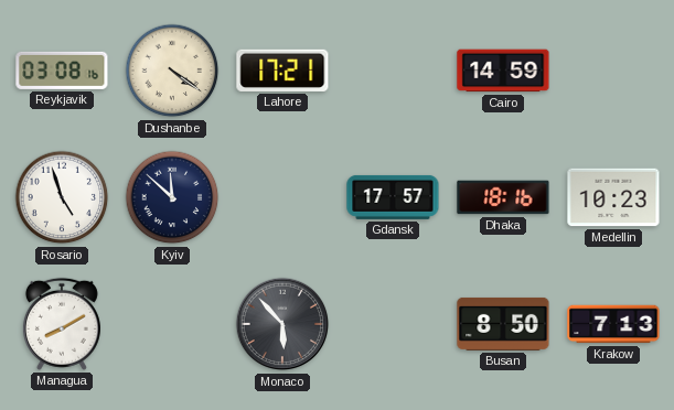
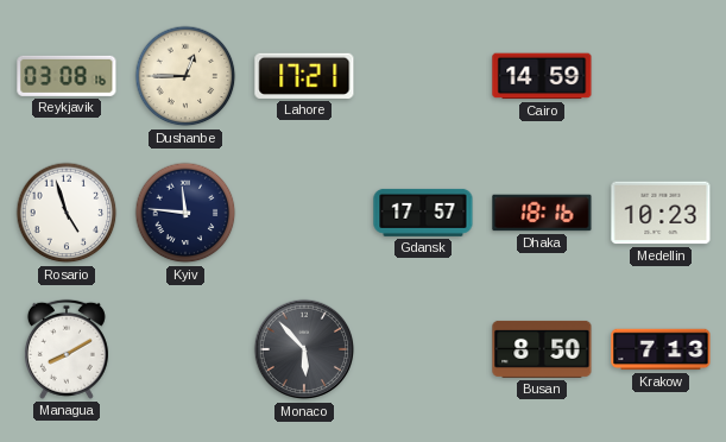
Dushanbe: 4:21 -> 12:45
Kyiv: 11:52 -> 11:46
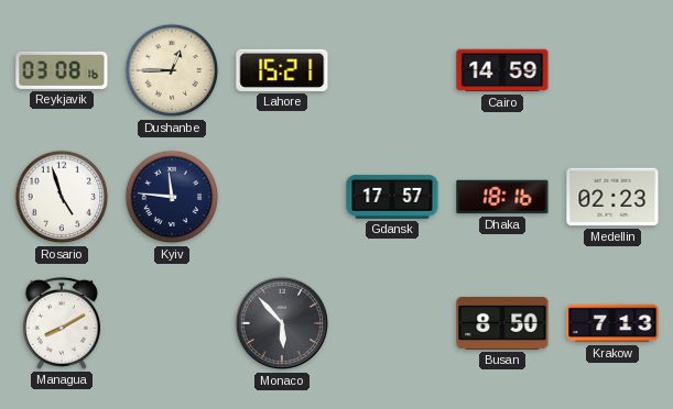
Lahore: 17:21 -> 15:21
Medellin: 10:23 -> 02:23
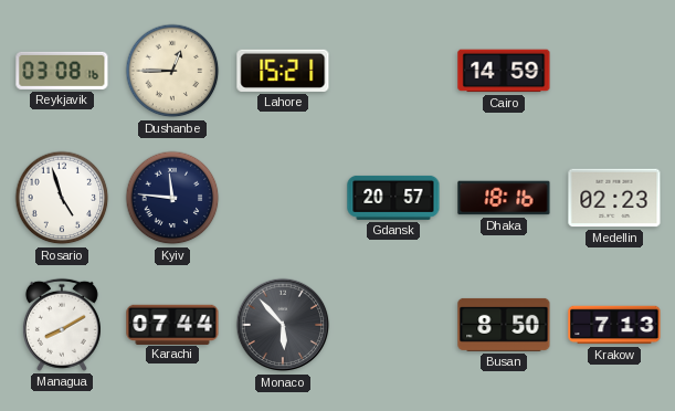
Gdansk: 17:57 -> 20:57
Karachi: none -> 07:44
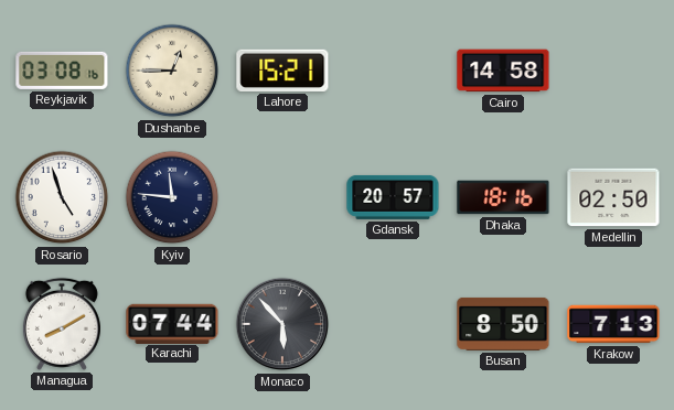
Cairo: 14:59 -> 14:58
Medellin: 02:23 -> 02:50
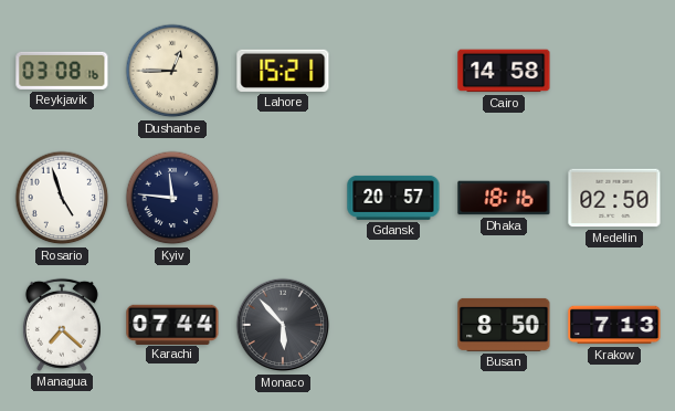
Managua: 8:10 -> 7:22
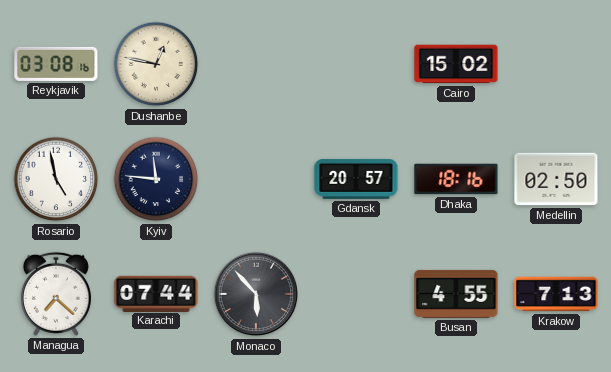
Dushanbe: 12:45 -> 12:47
Lahore: 15:21 -> none
Cairo: 14:58 -> 15:02
Rosario: 4:57 -> 4:58
Busan: 8:50 -> 4:55
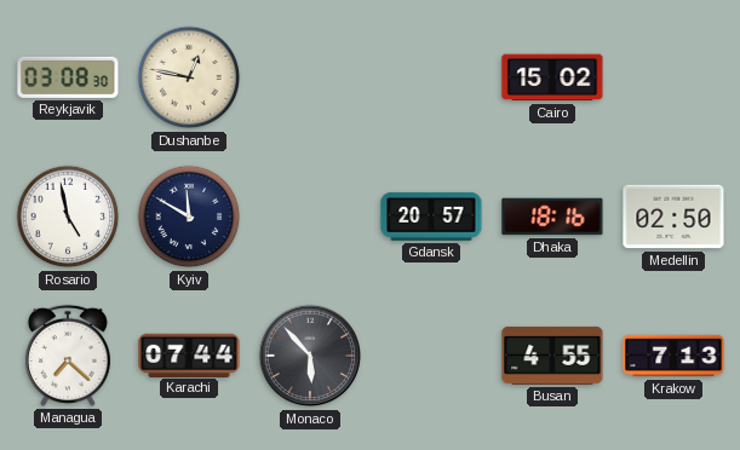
Reykjavik: 03:08:16 -> 03:08:30
Kyiv: 11:46 -> 11:50
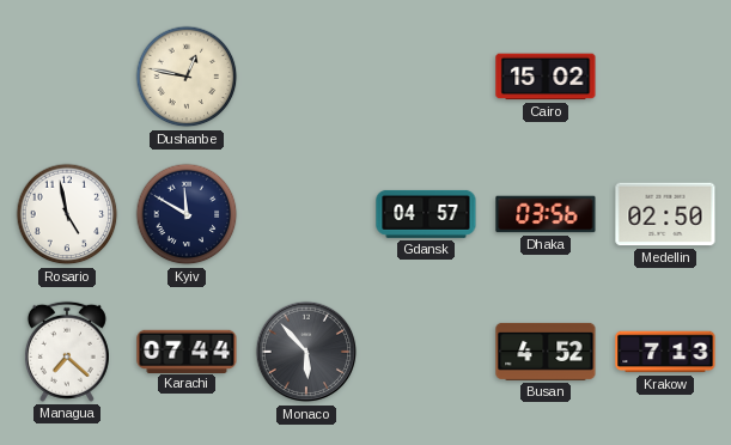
Reykjavik: 03:08 -> none
Gdansk: 20:57 -> 04:57
Dhaka: 18:16 -> 03:56
Busan: 4:55 -> 4:52
